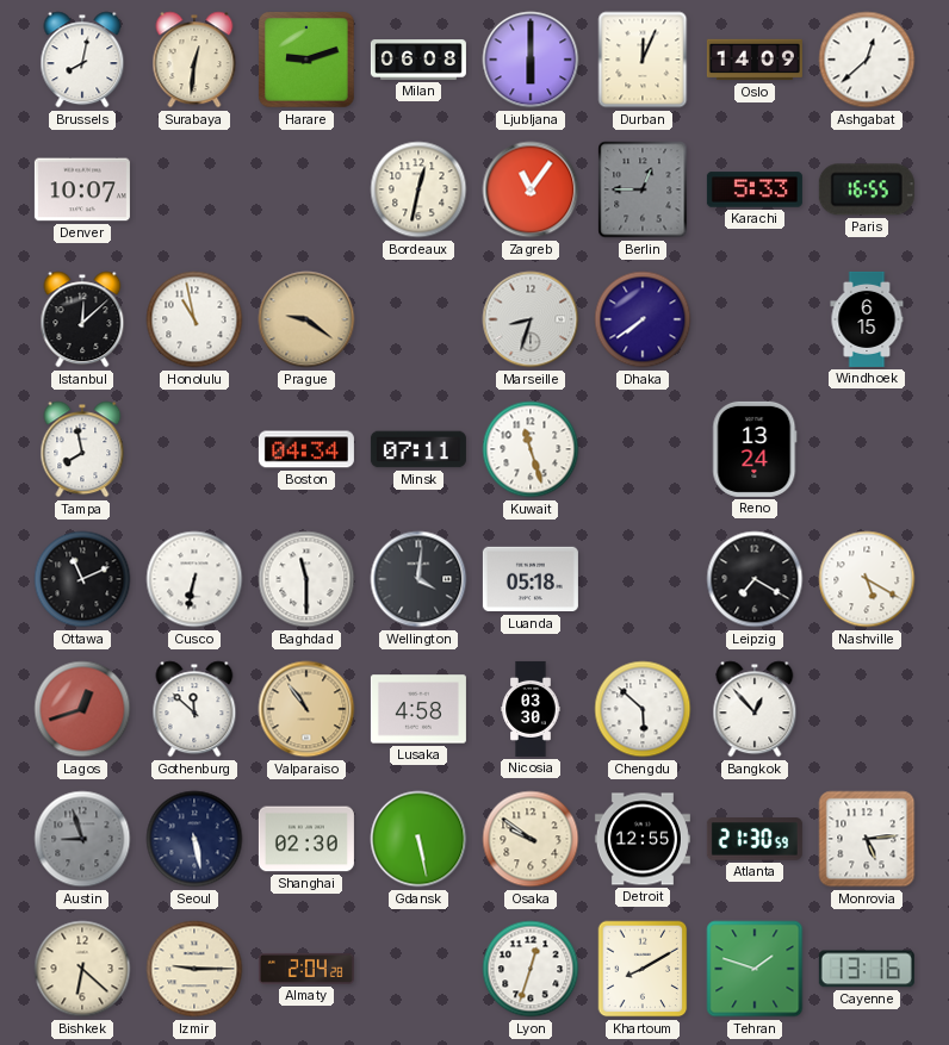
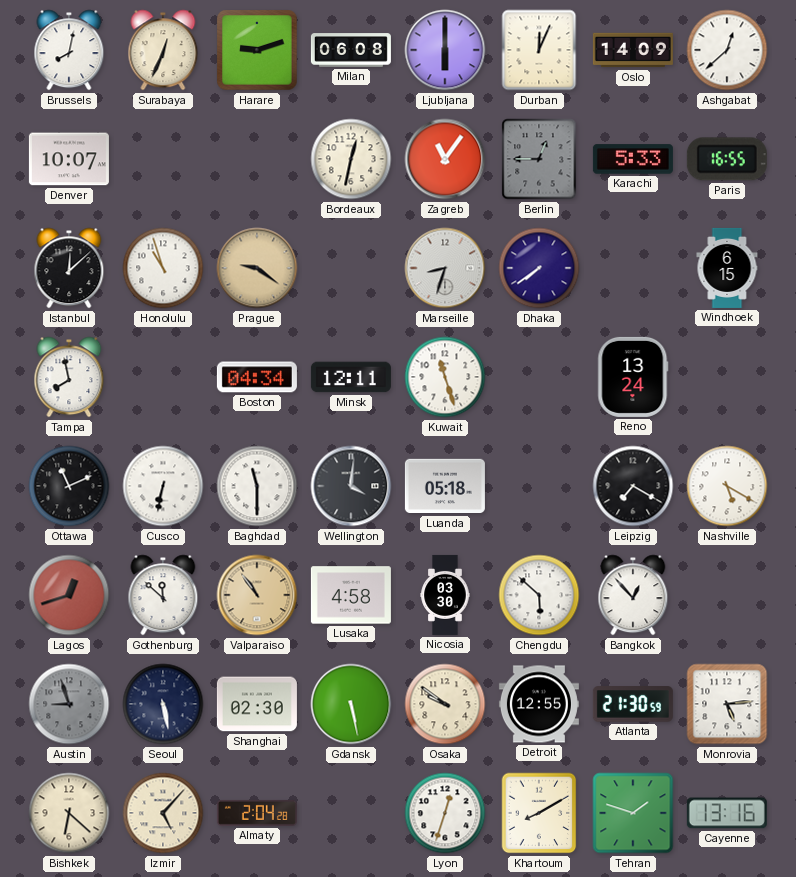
Surabaya: 12:31 -> 12:34
Honolulu: 10:58 -> 10:57
Minsk: 07:11 -> 12:11
Izmir: 9:15 -> 5:07
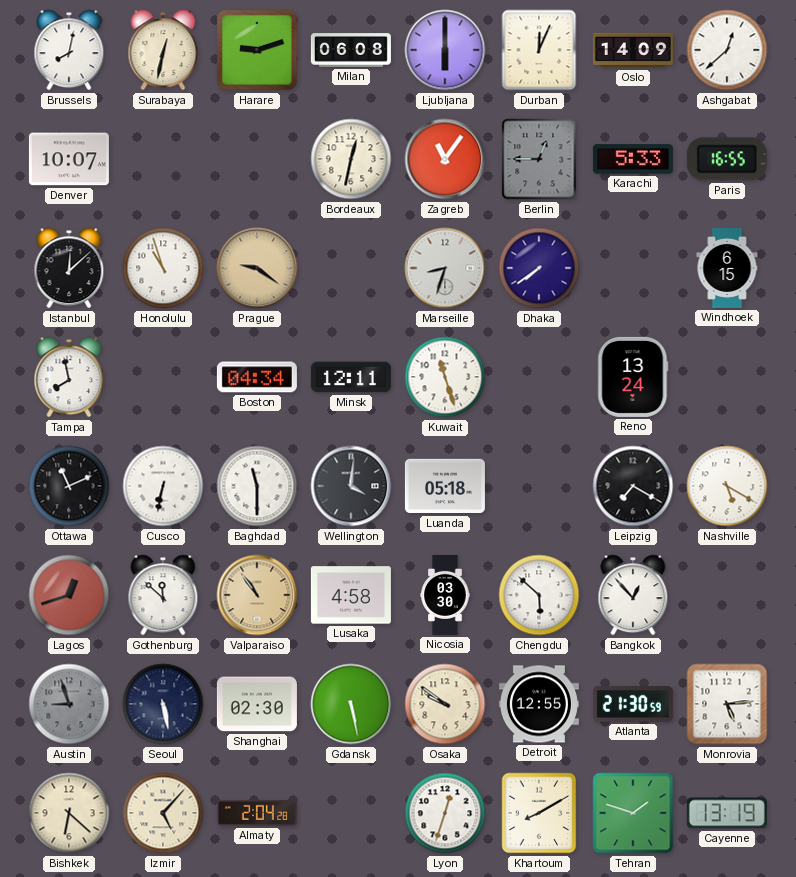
Surabaya: 12:34 -> 12:32
Cayenne: 13:16 -> 13:19
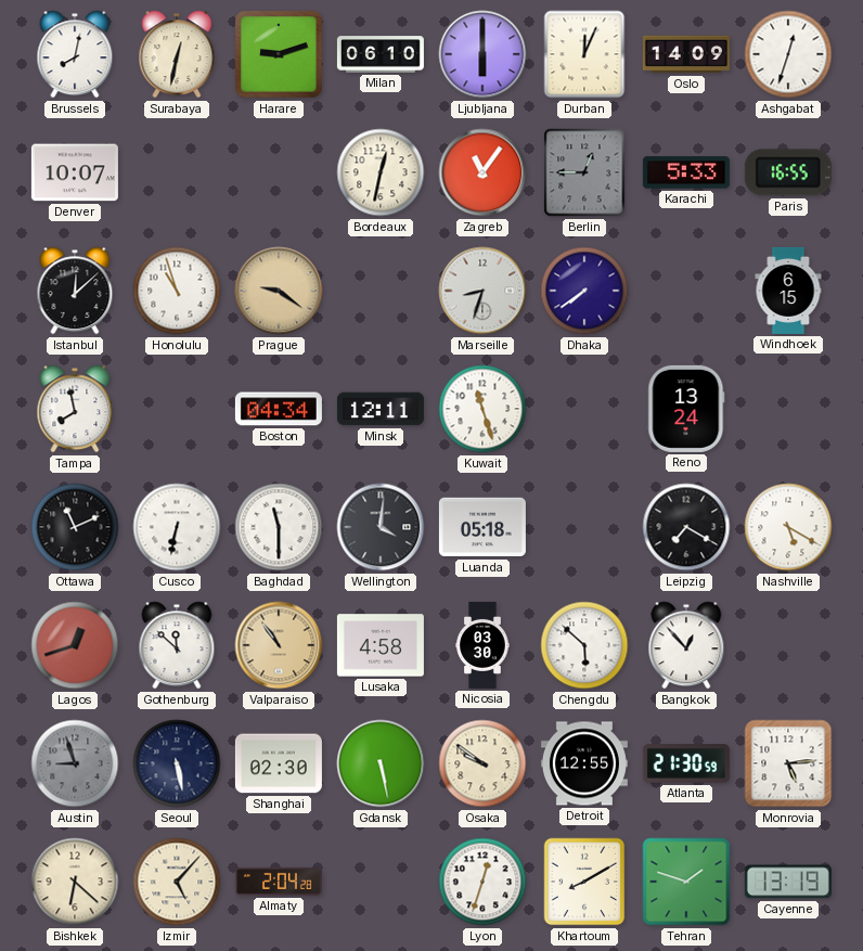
Milan: 06:08 -> 06:10
Ashgabat: 12:38 -> 12:33
